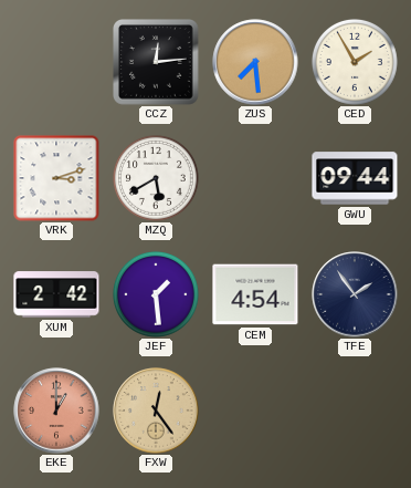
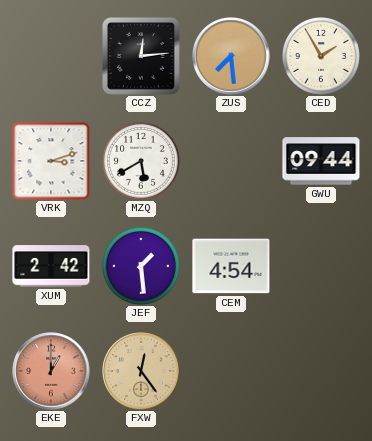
TFE: 1:54 -> none
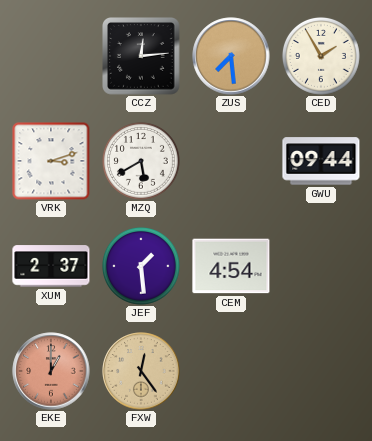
XUM: 2:42 -> 2:37
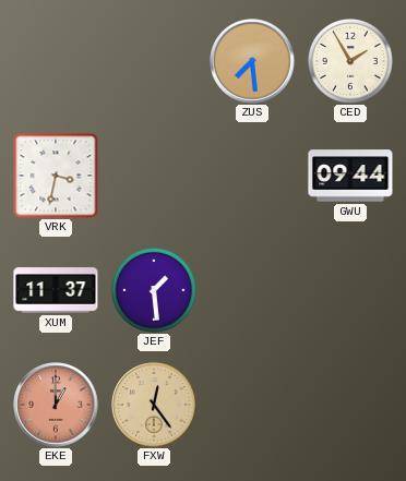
CCZ: 12:14 -> none
VRK: 3:12 -> 3:32
MZQ: 5:40 -> none
XUM: 2:37 -> 11:37
CEM: 4:54 -> none
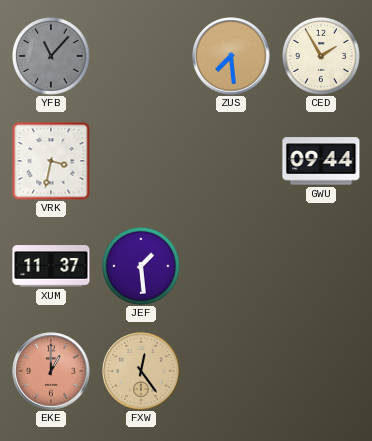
YFB: none -> 11:07
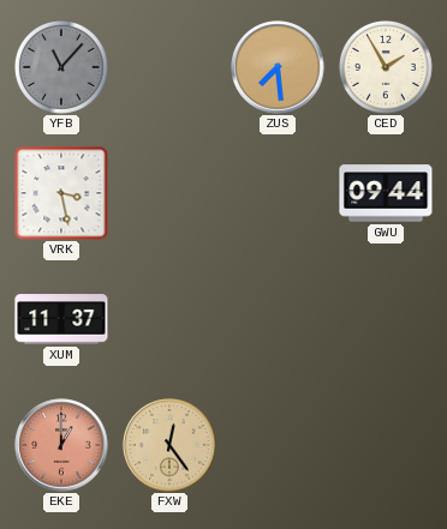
VRK: 3:32 -> 3:28
JEF: 1:29 -> none
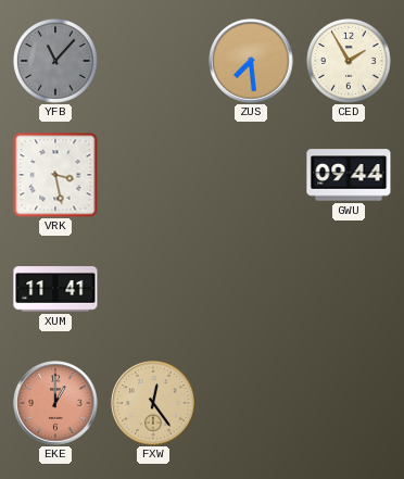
XUM: 11:37 -> 11:41
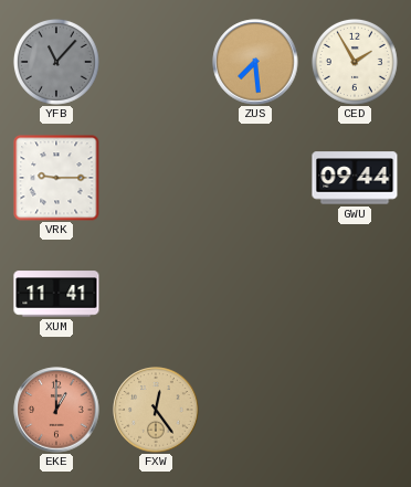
VRK: 3:28 -> 9:15
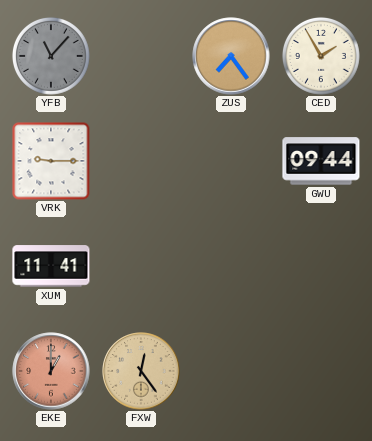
ZUS: 7:29 -> 7:24
